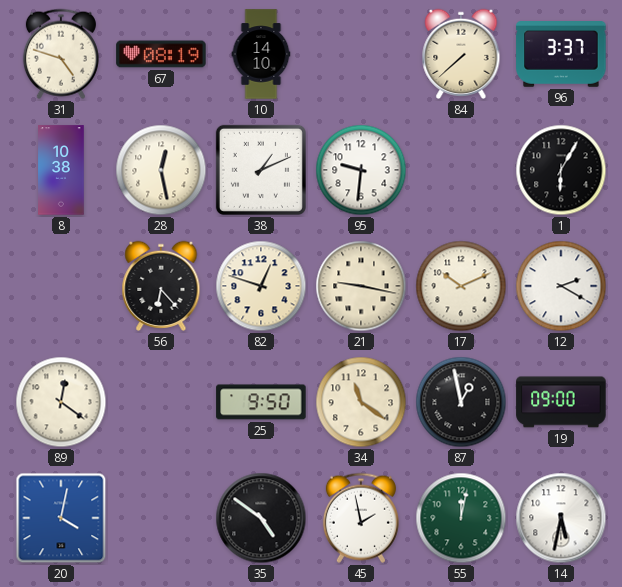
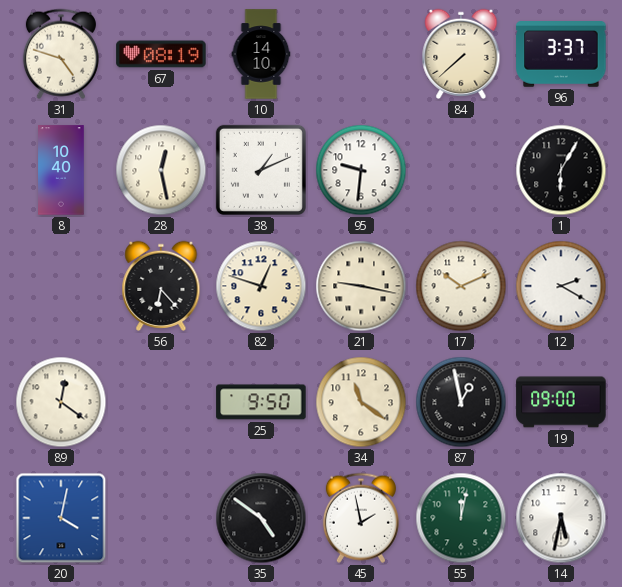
8: 10:38 -> 10:40
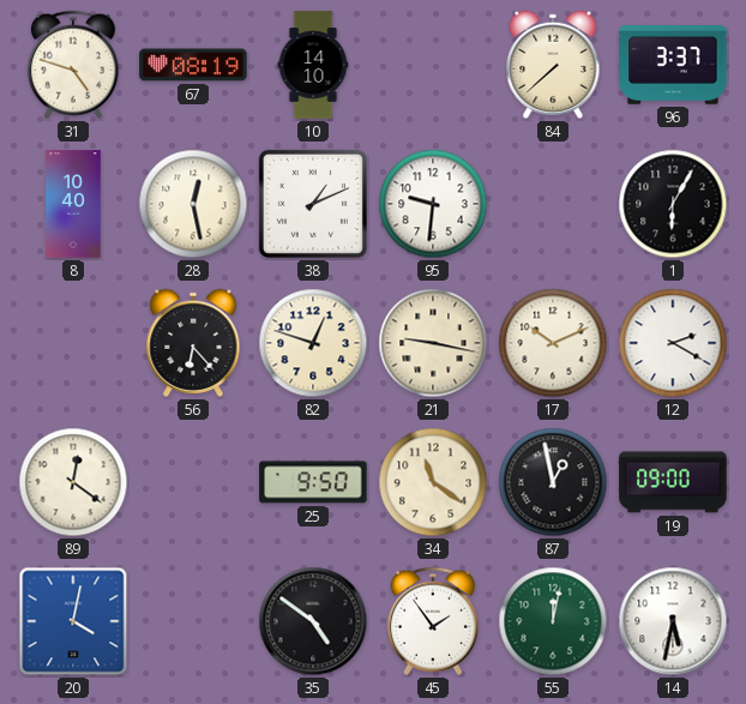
45: 1:58 -> 1:54
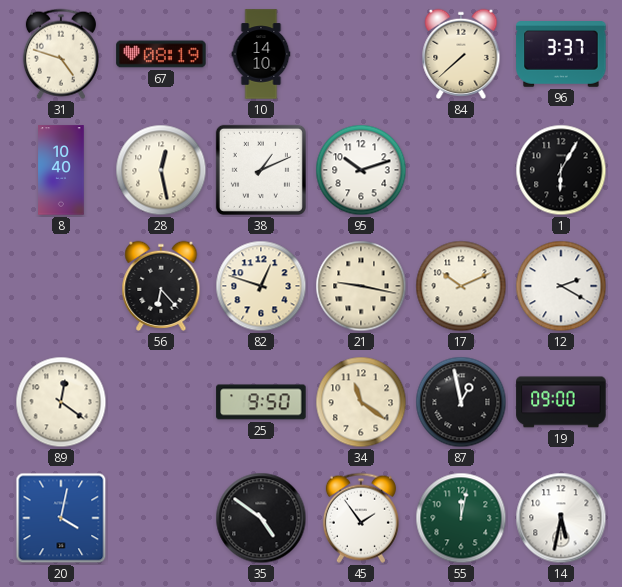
95: 9:31 -> 10:12
